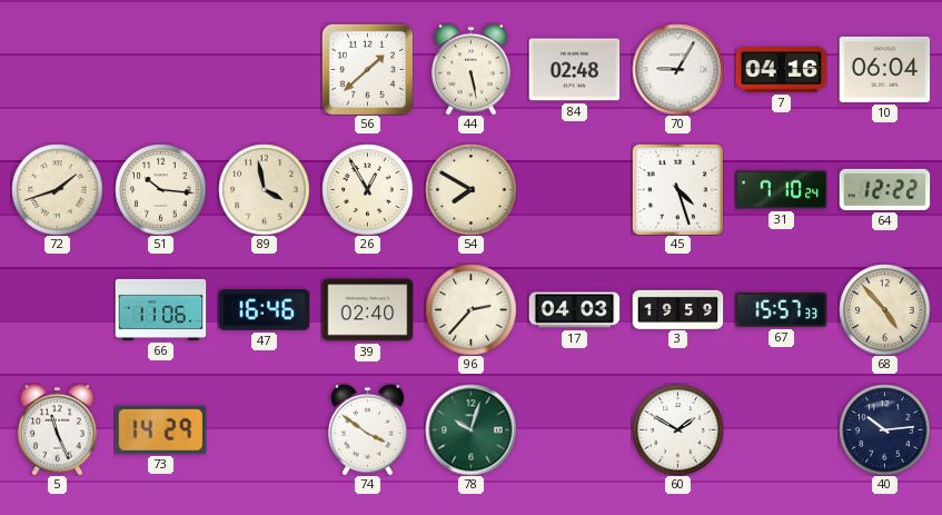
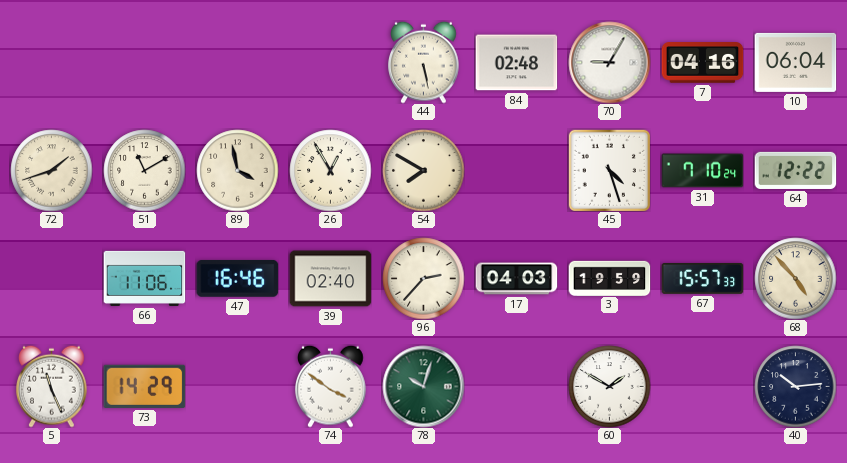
56: 1:38 -> none
51: 10:16 -> 11:10
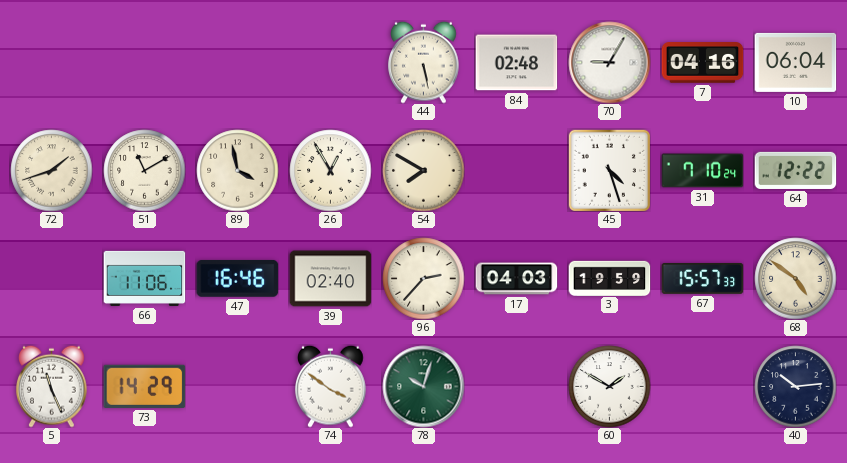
68: 4:53 -> 4:51
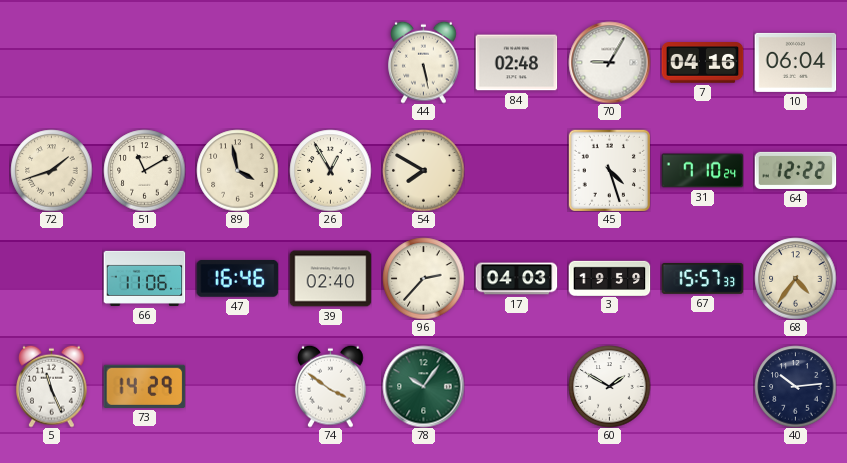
68: 4:51 -> 4:36
78: 10:03 -> 10:06
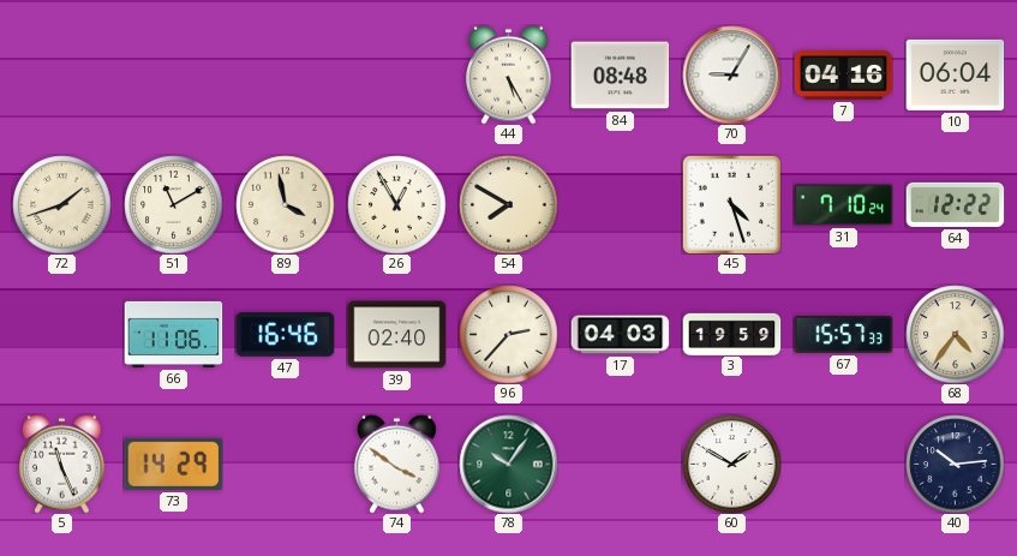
44: 5:28 -> 5:25
84: 02:48 -> 08:48
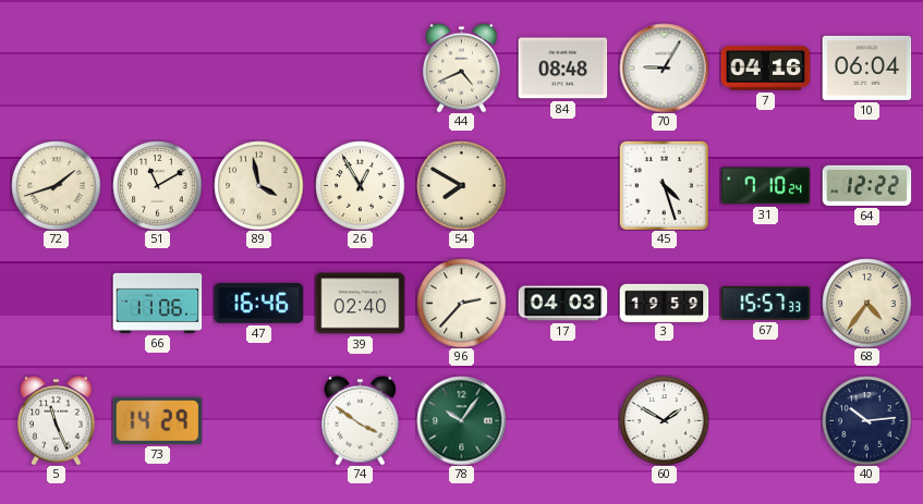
44: 5:25 -> 4:41
